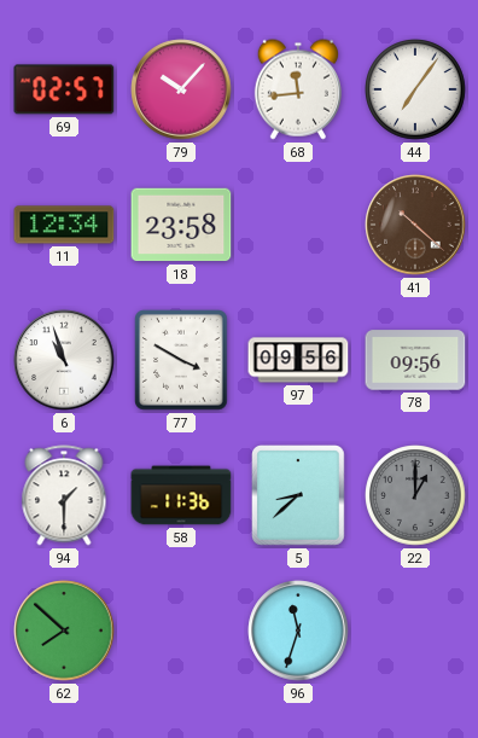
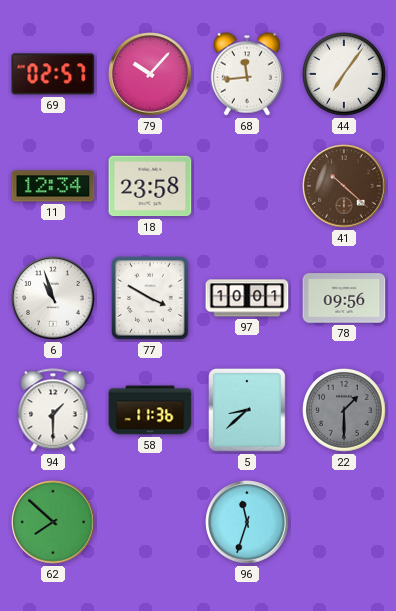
97: 09:56 -> 10:01
22: 1:00 -> 1:30
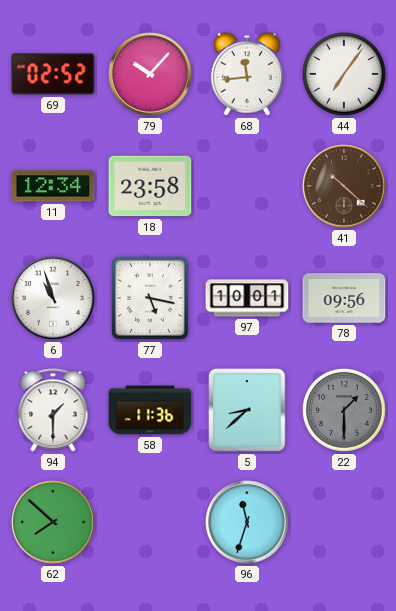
69: 02:57 -> 02:52
77: 3:50 -> 5:17
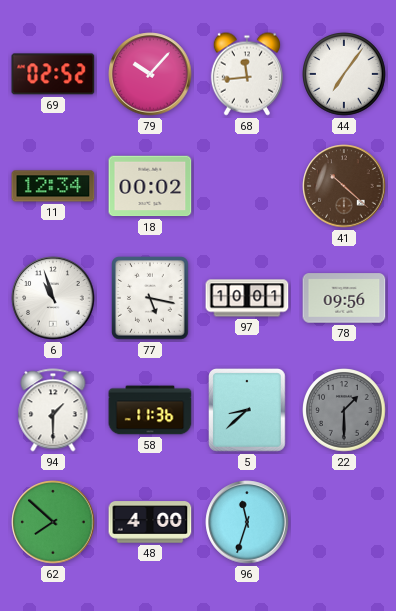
18: 23:58 -> 00:02
48: none -> 4:00
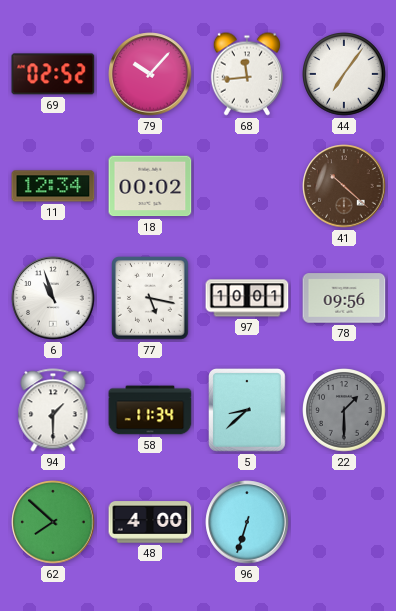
58: 11:36 -> 11:34
96: 11:33 -> 6:33
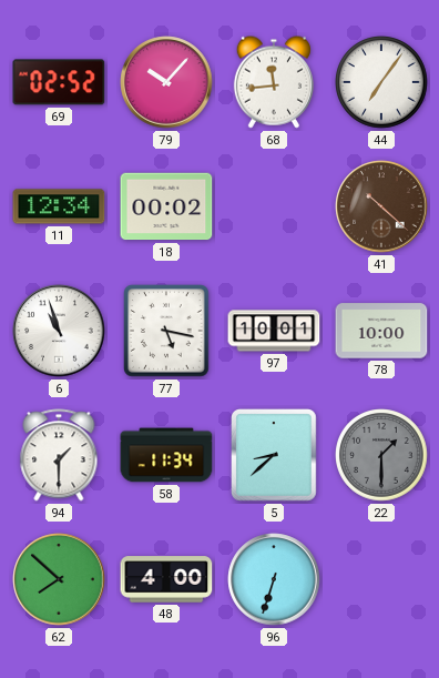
78: 09:56 -> 10:00
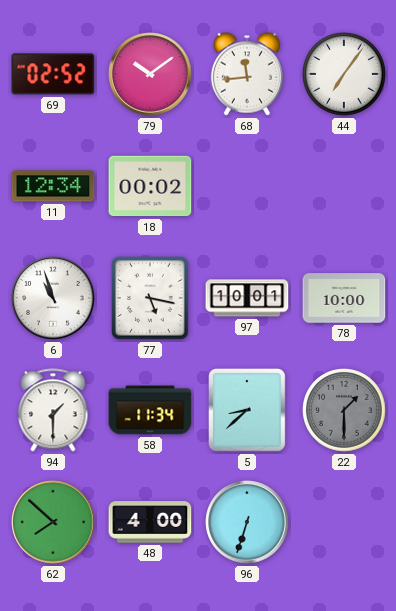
79: 10:07 -> 10:09
41: 10:22 -> none
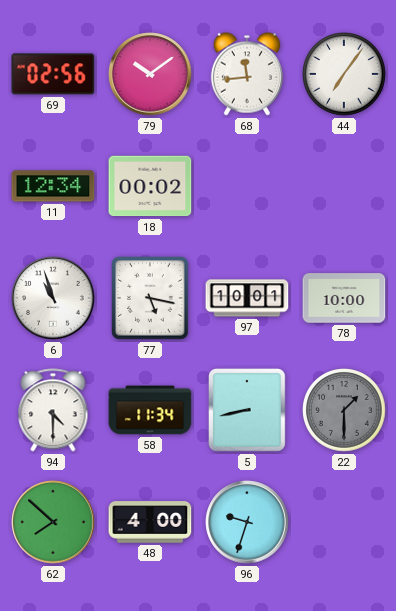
69: 02:52 -> 02:56
94: 1:30 -> 4:30
5: 8:38 -> 8:43
96: 6:33 -> 9:33
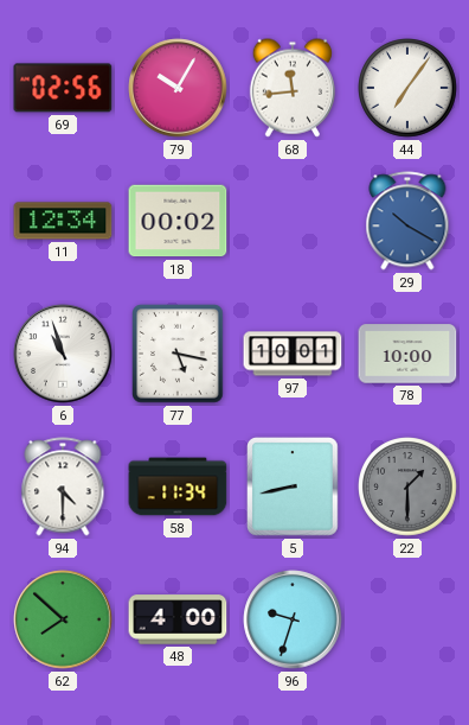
79: 10:09 -> 10:05
29: none -> 10:20
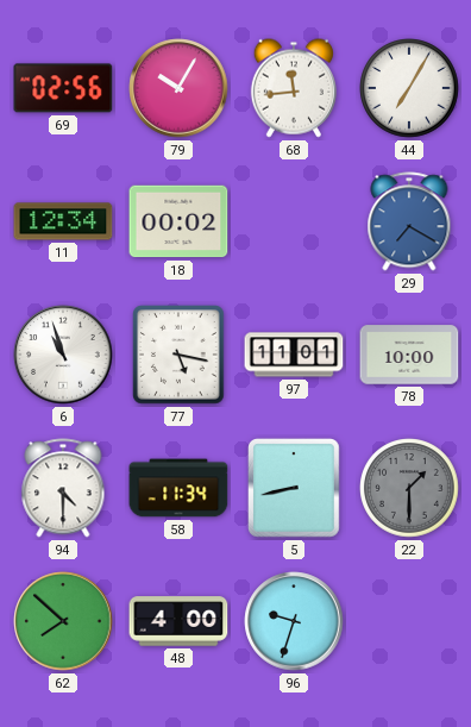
44: 7:06 -> 7:05
29: 10:20 -> 7:20
97: 10:01 -> 11:01
